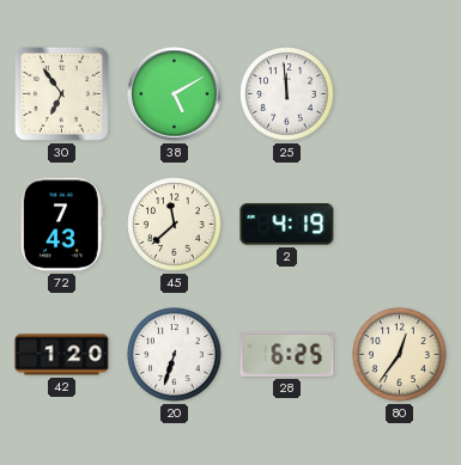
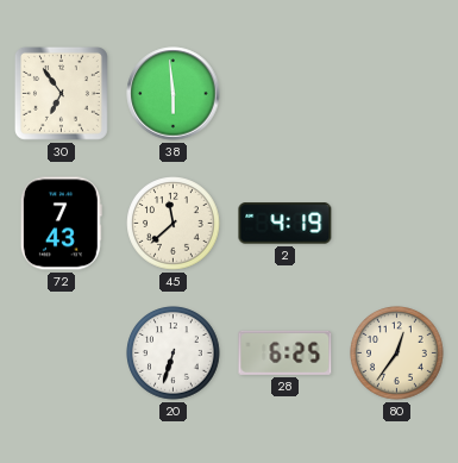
38: 5:10 -> 5:59
25: 11:59 -> none
42: 1:20 -> none
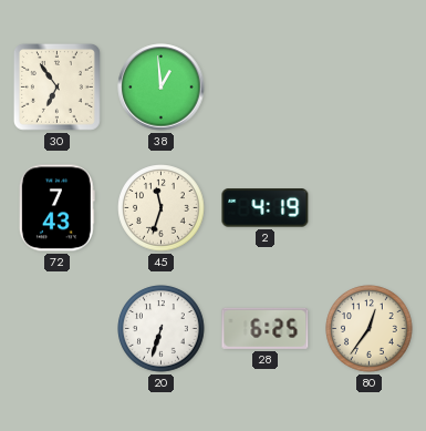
38: 5:59 -> 12:59
45: 11:38 -> 11:33
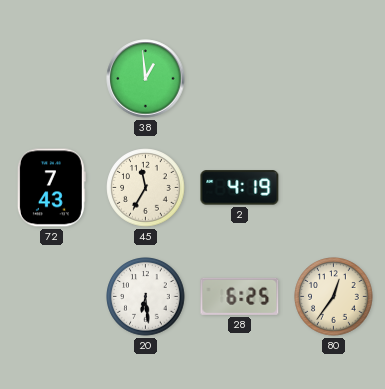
30: 6:54 -> none
45: 11:33 -> 11:35
20: 6:33 -> 6:29
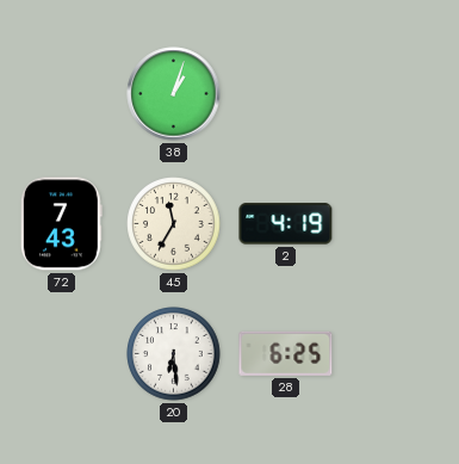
38: 12:59 -> 1:03
80: 12:36 -> none
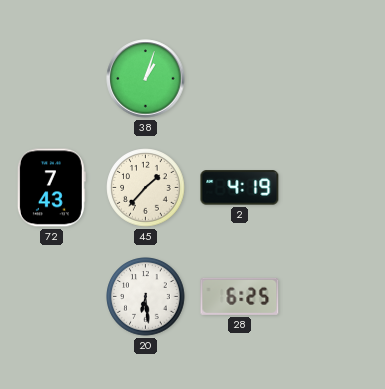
45: 11:35 -> 1:37
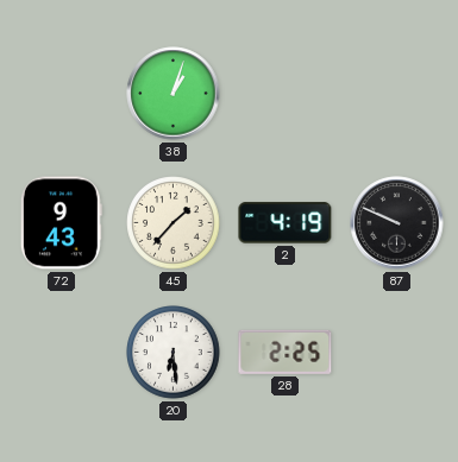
72: 7:43 -> 9:43
87: none -> 9:49
28: 6:25 -> 2:25
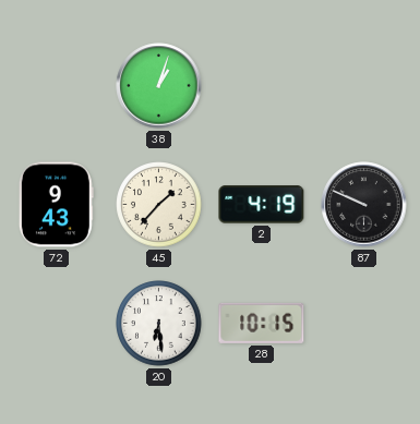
28: 2:25 -> 10:15
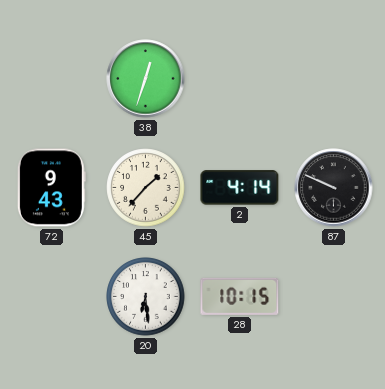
38: 1:03 -> 12:33
2: 4:19 -> 4:14
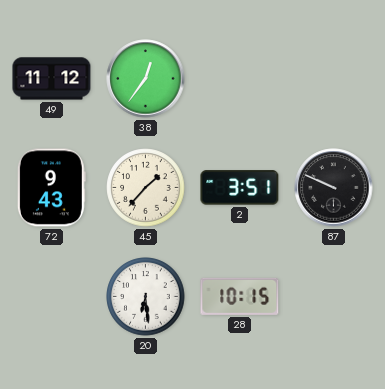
49: none -> 11:12
38: 12:33 -> 12:36
2: 4:14 -> 3:51
